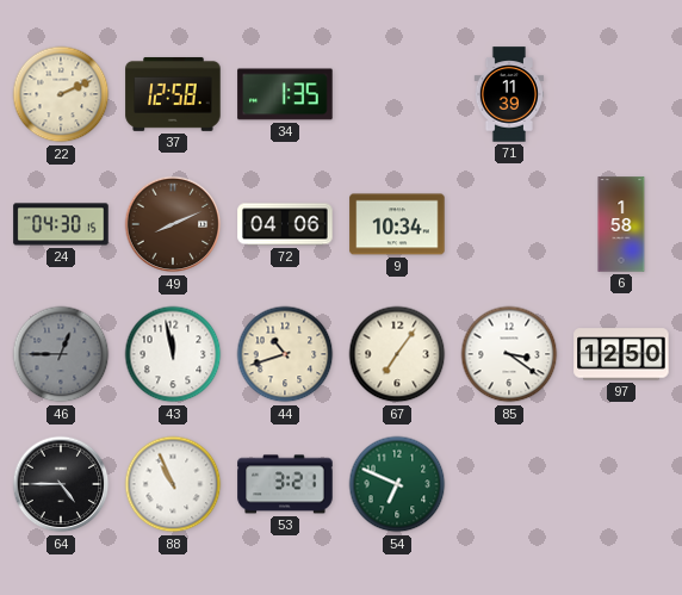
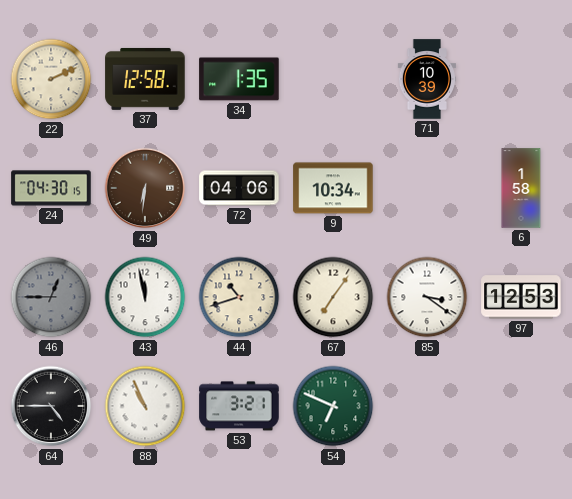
71: 11:39 -> 10:39
49: 8:11 -> 6:31
97: 12:50 -> 12:53
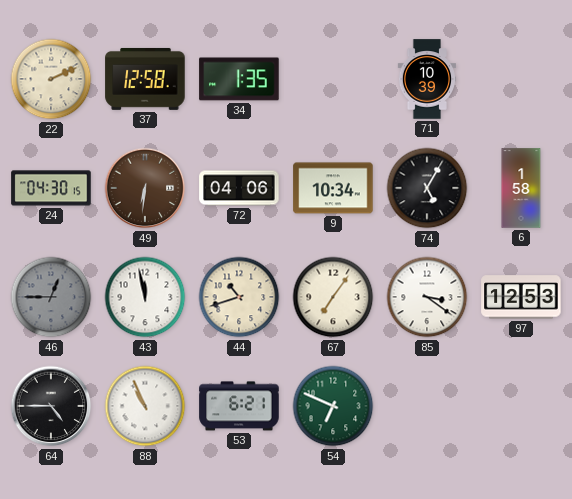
74: none -> 5:05
53: 3:21 -> 6:21
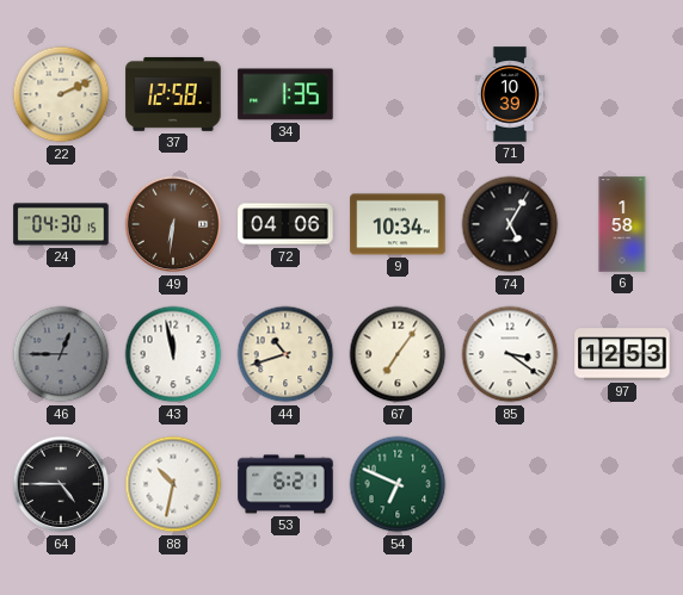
88: 10:56 -> 10:32
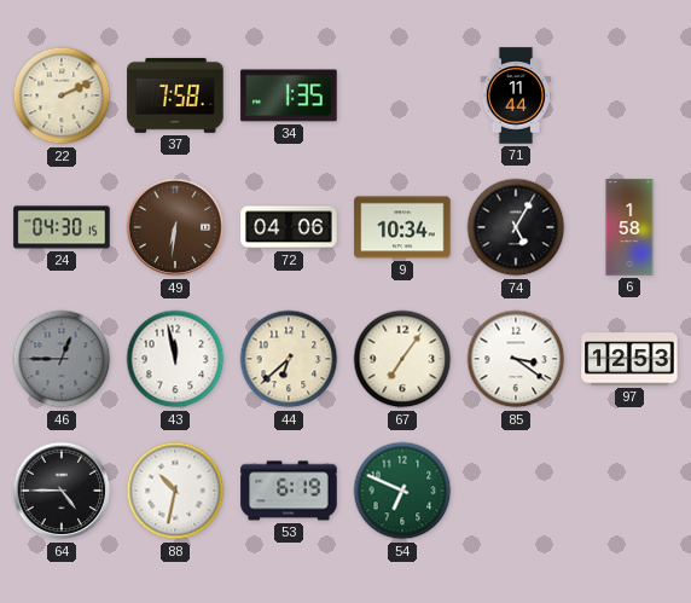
37: 12:58 -> 7:58
71: 10:39 -> 11:44
44: 10:42 -> 6:38
53: 6:21 -> 6:19
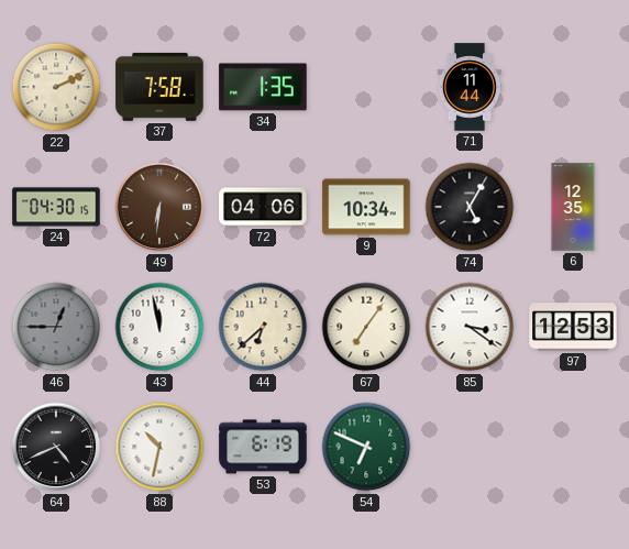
6: 1:58 -> 12:35
64: 4:45 -> 4:41
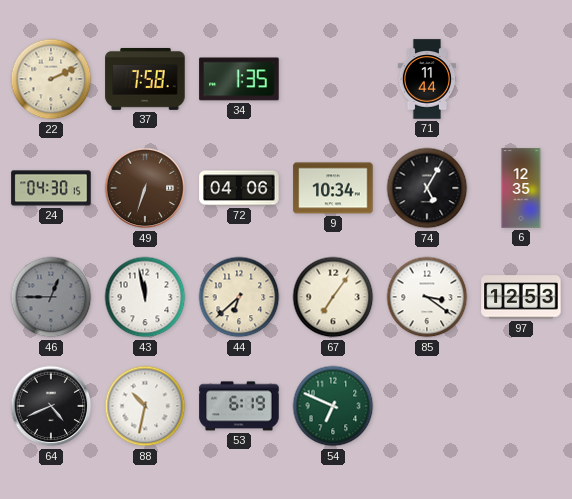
49: 6:31 -> 6:33
